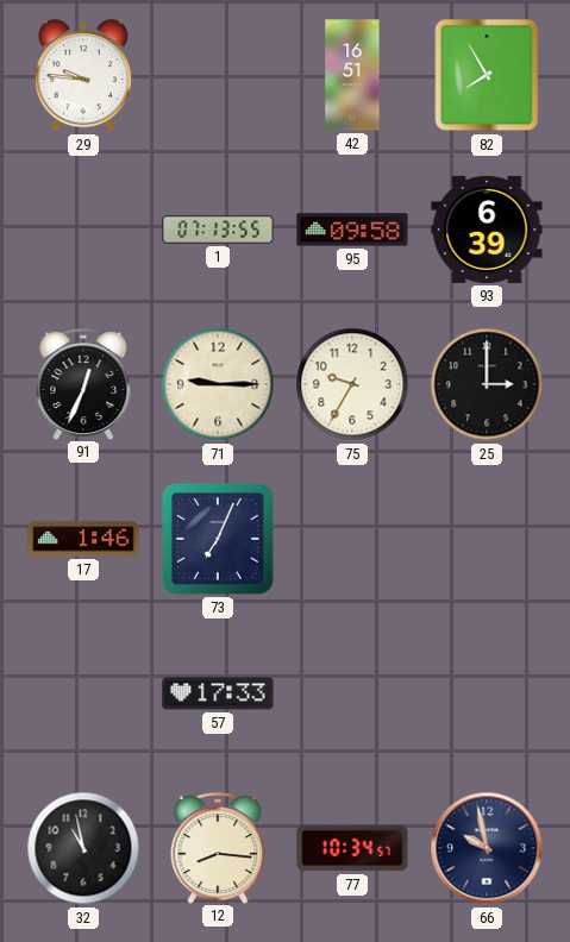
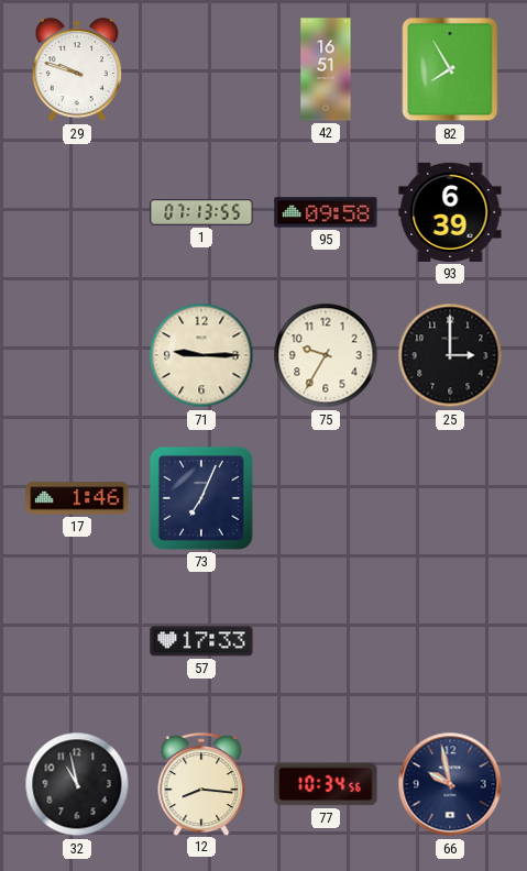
29: 9:46 -> 9:48
91: 12:34 -> none
77: 10:34:57 -> 10:34:56
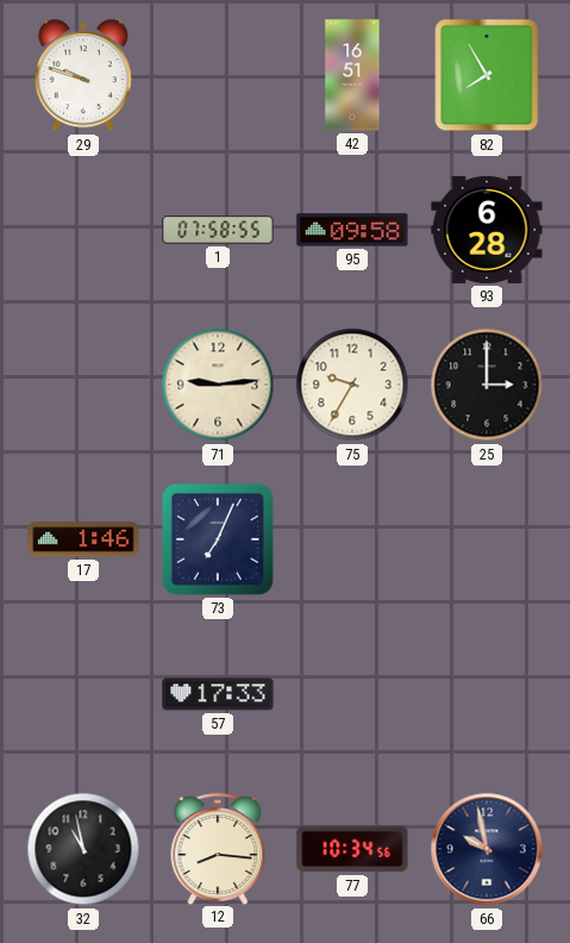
1: 07:13 -> 07:58
93: 6:39 -> 6:28
71: 9:15 -> 9:14
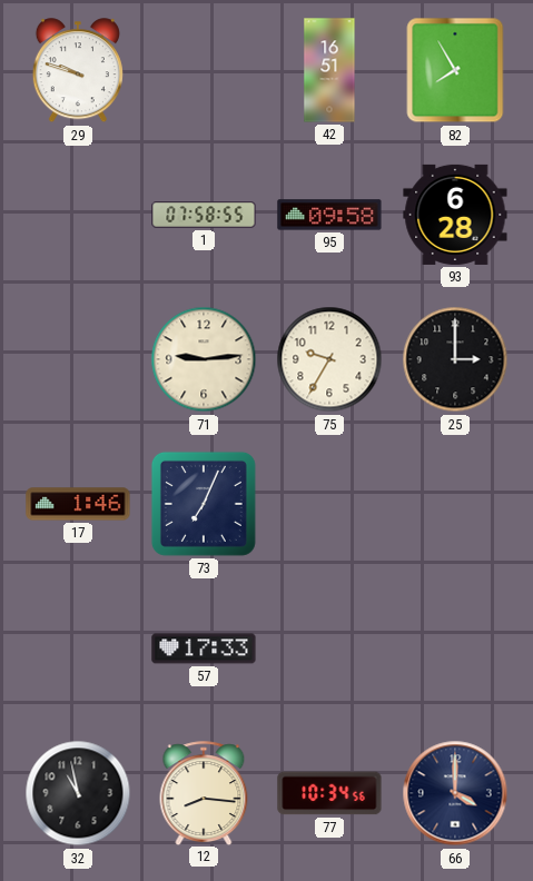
66: 9:58 -> 4:00
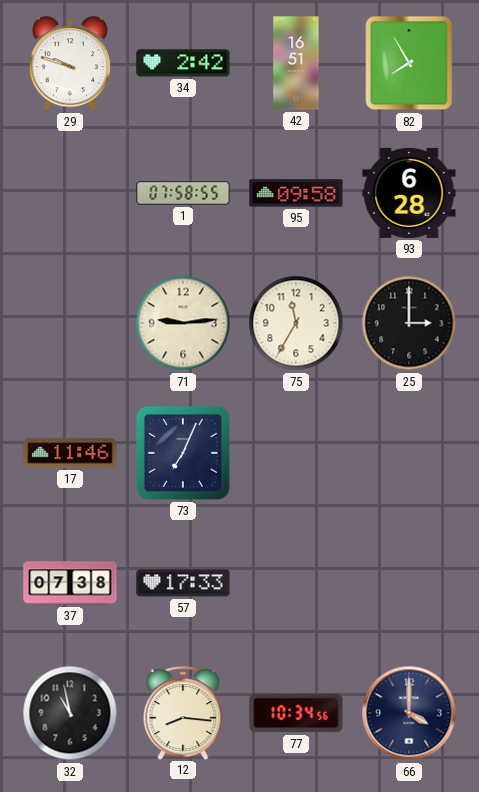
34: none -> 2:42
75: 9:35 -> 11:35
17: 1:46 -> 11:46
37: none -> 07:38
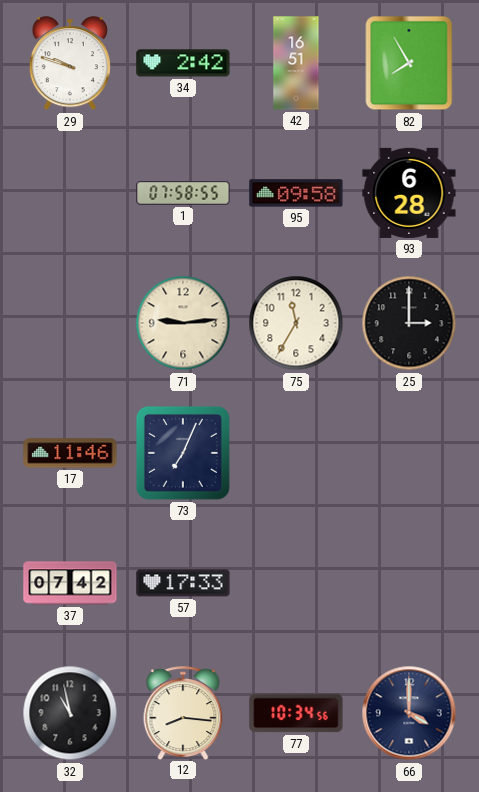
37: 07:38 -> 07:42
